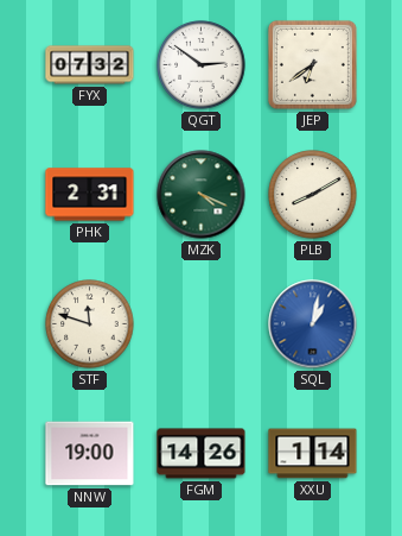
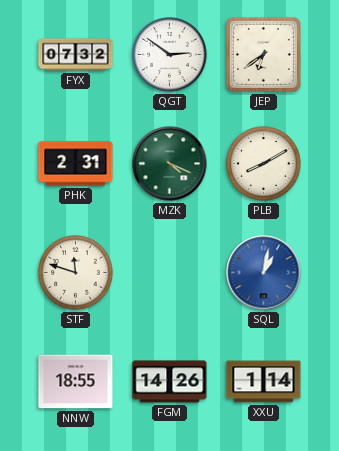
NNW: 19:00 -> 18:55
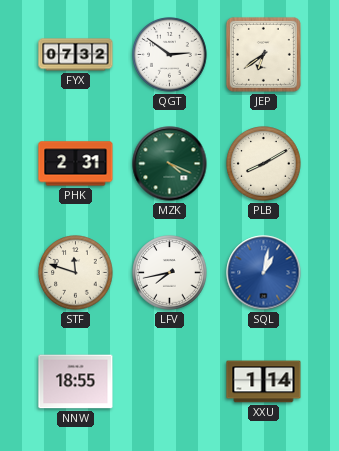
LFV: none -> 7:43
FGM: 14:26 -> none
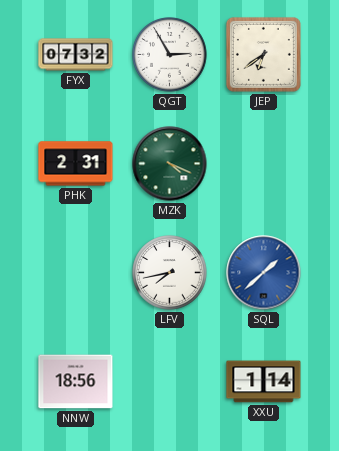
QGT: 2:51 -> 2:55
PLB: 8:10 -> none
STF: 11:48 -> none
SQL: 1:02 -> 1:38
NNW: 18:55 -> 18:56
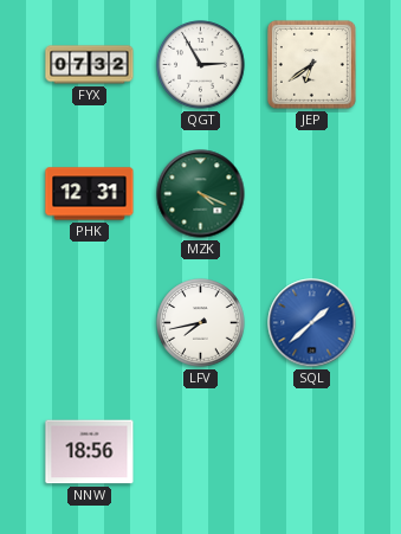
PHK: 2:31 -> 12:31
XXU: 1:14 -> none
